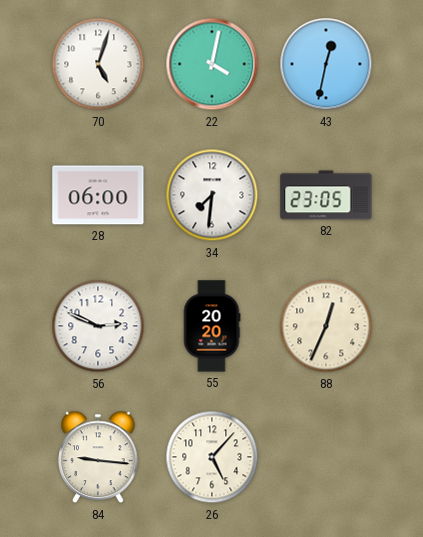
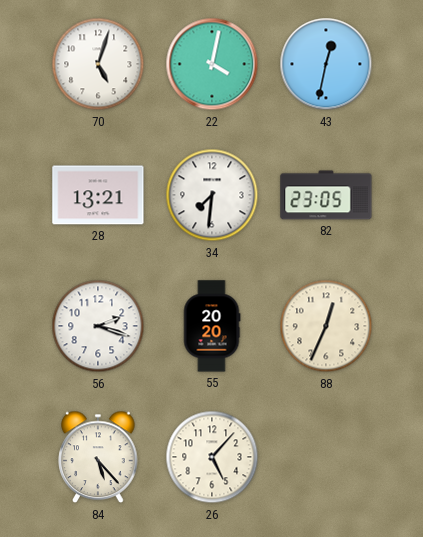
28: 06:00 -> 13:21
56: 2:49 -> 2:18
84: 9:16 -> 5:23
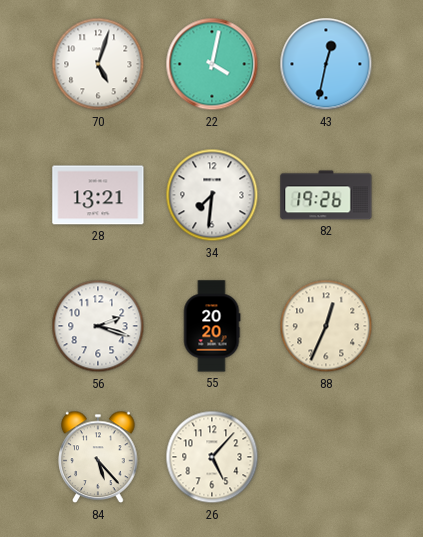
82: 23:05 -> 19:26
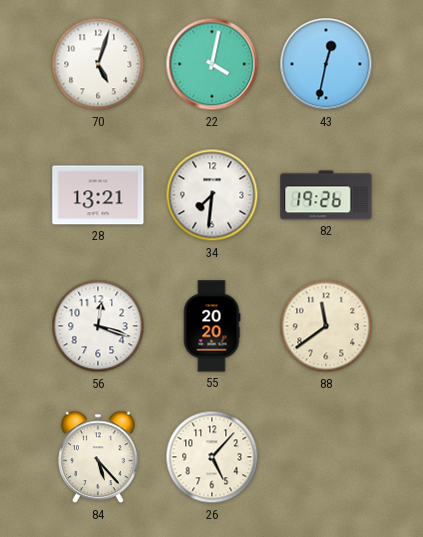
56: 2:18 -> 12:18
88: 12:34 -> 11:39
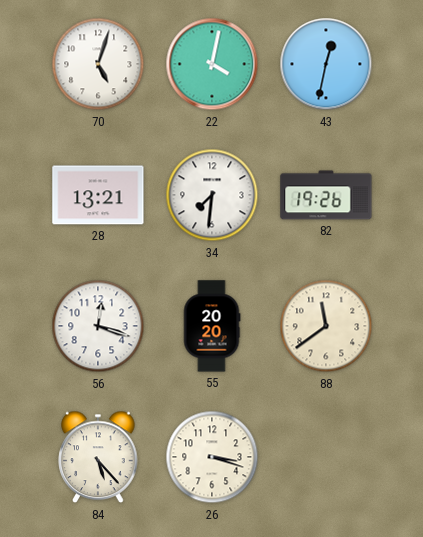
26: 5:07 -> 3:18
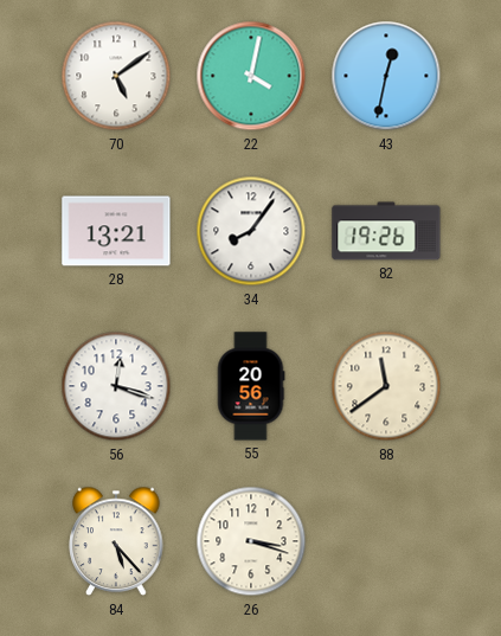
70: 5:03 -> 5:09
34: 7:31 -> 8:06
55: 20:20 -> 20:56
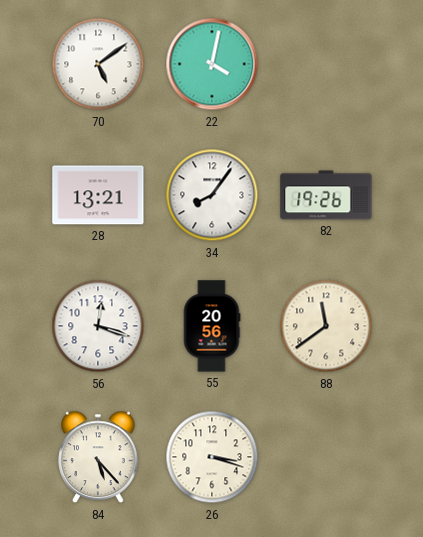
43: 12:32 -> none
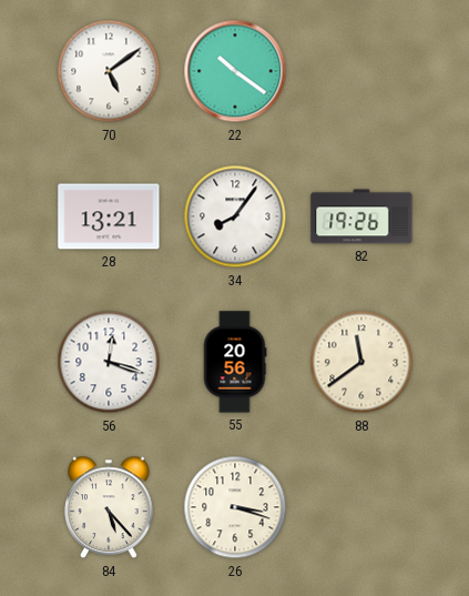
22: 4:02 -> 10:21
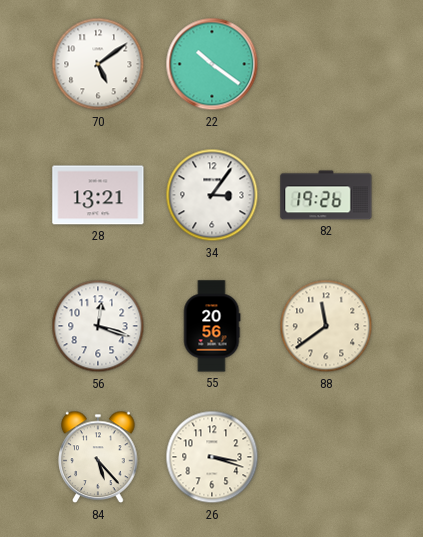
34: 8:06 -> 3:06
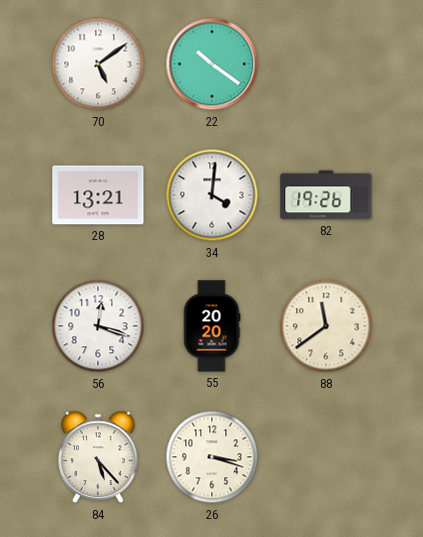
34: 3:06 -> 4:01
55: 20:56 -> 20:20
